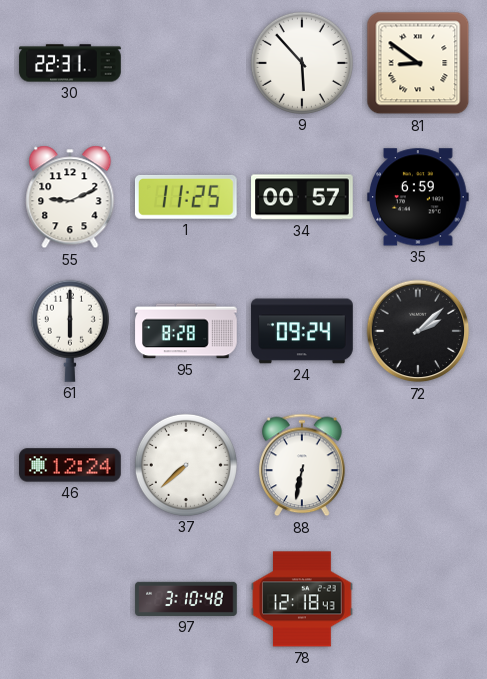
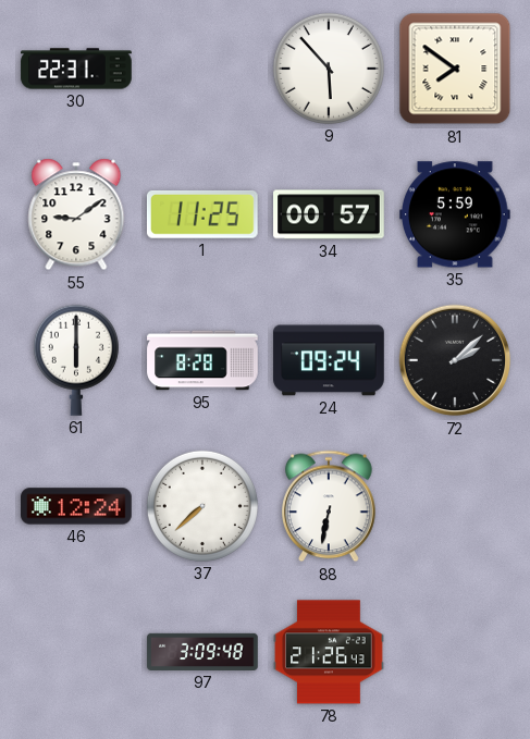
81: 8:51 -> 7:51
55: 9:11 -> 9:09
35: 6:59 -> 5:59
97: 3:10 -> 3:09
78: 12:18 -> 21:26
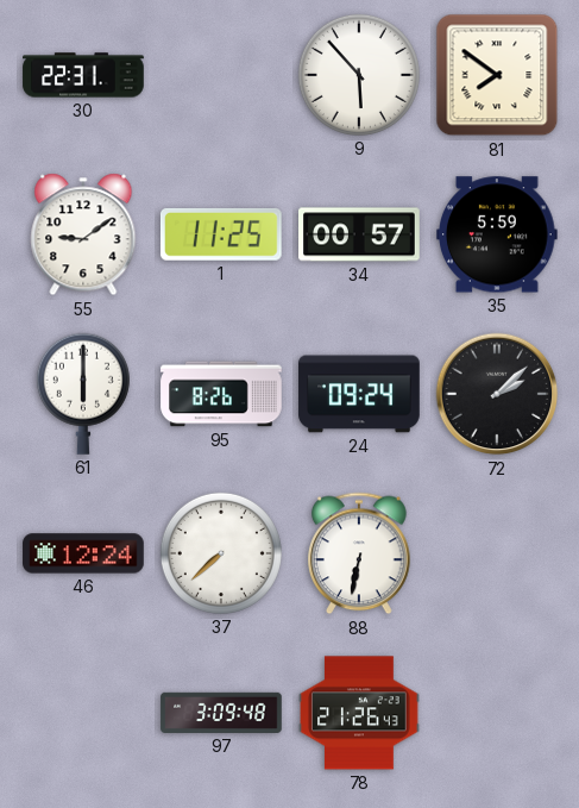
95: 8:28 -> 8:26
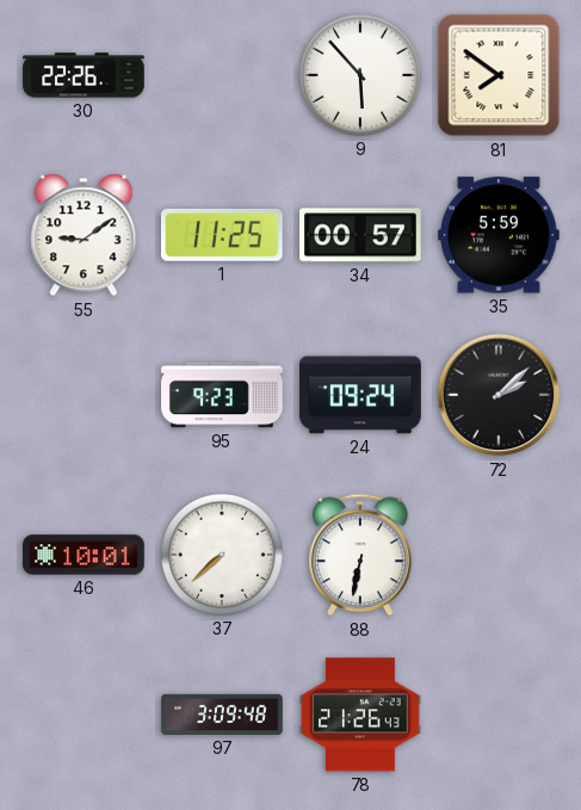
30: 22:31 -> 22:26
61: 6:00 -> none
95: 8:26 -> 9:23
46: 12:24 -> 10:01
